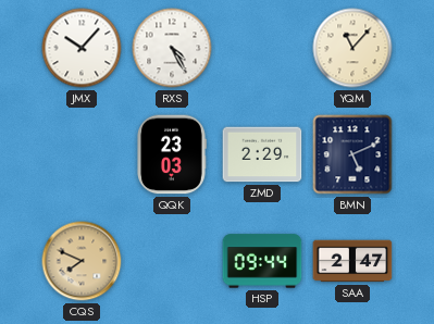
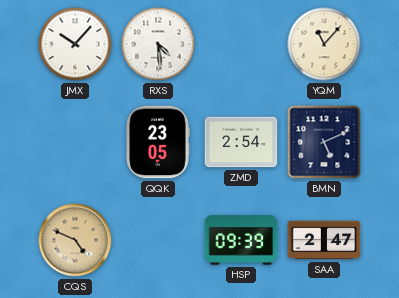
RXS: 4:25 -> 4:29
QQK: 23:03 -> 23:05
ZMD: 2:29 -> 2:54
CQS: 7:49 -> 4:49
HSP: 09:44 -> 09:39
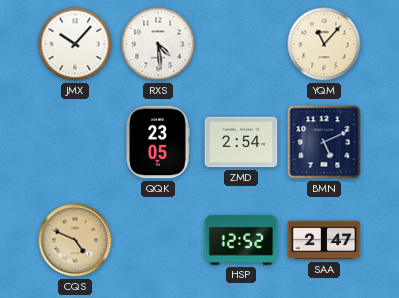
HSP: 09:39 -> 12:52
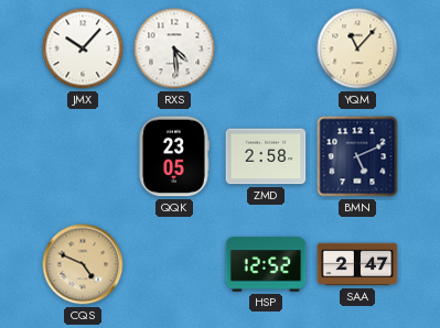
ZMD: 2:54 -> 2:58
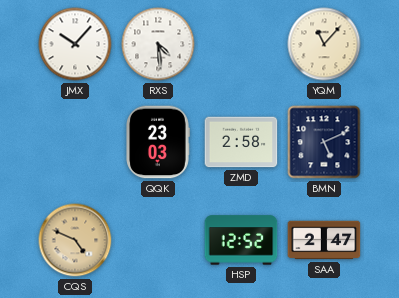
QQK: 23:05 -> 23:03
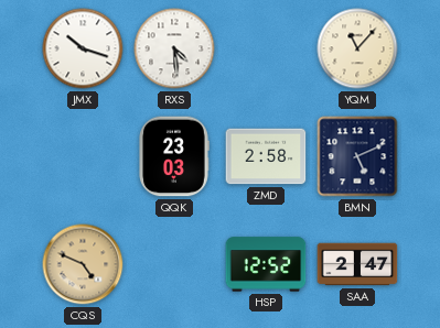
JMX: 10:07 -> 10:18
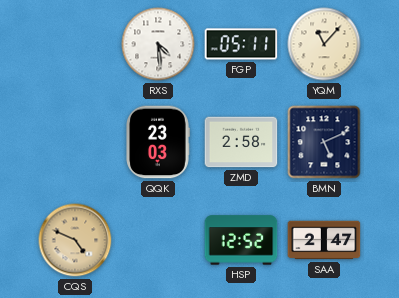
JMX: 10:18 -> none
FGP: none -> 05:11
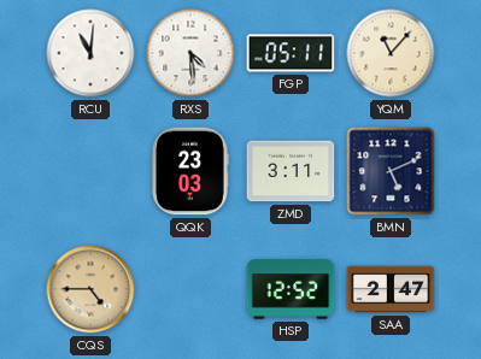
RCU: none -> 11:01
ZMD: 2:58 -> 3:11
CQS: 4:49 -> 4:45
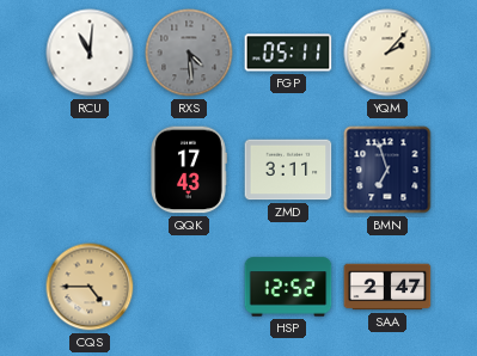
RXS dial: white -> grey
YQM: 11:07 -> 2:07
QQK: 23:03 -> 17:43
BMN: 5:11 -> 6:57
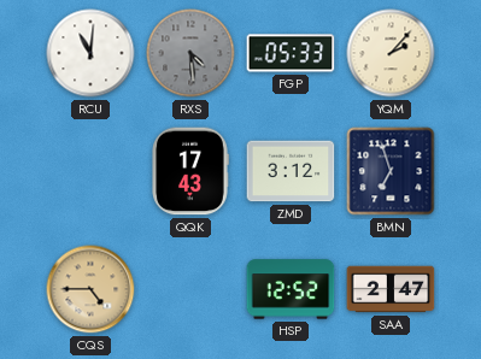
FGP: 05:11 -> 05:33
ZMD: 3:11 -> 3:12
